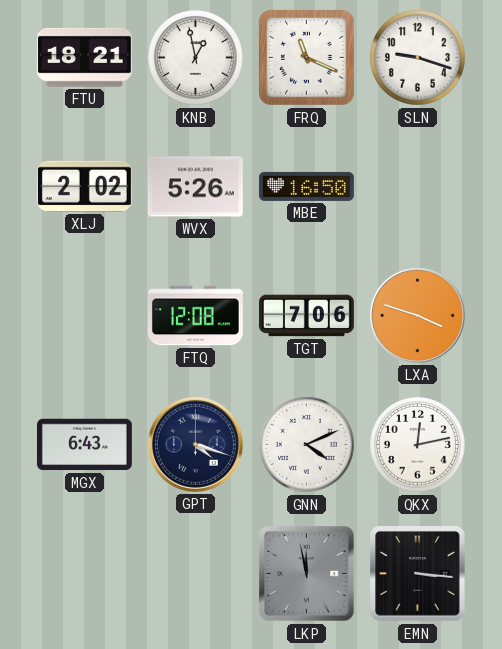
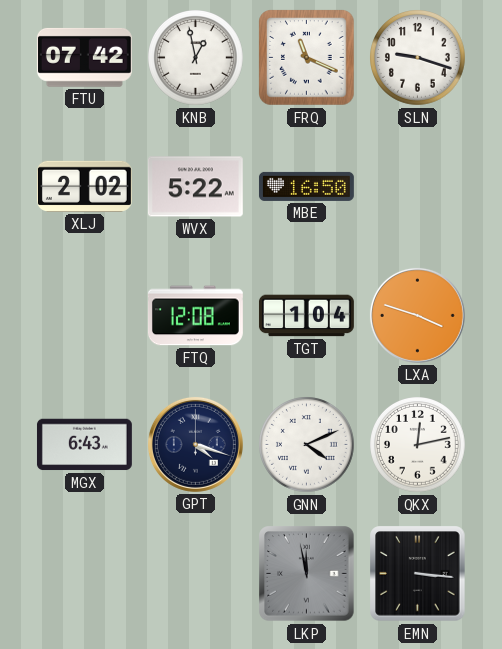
FTU: 18:21 -> 07:42
WVX: 5:26 -> 5:22
TGT: 7:06 -> 1:04
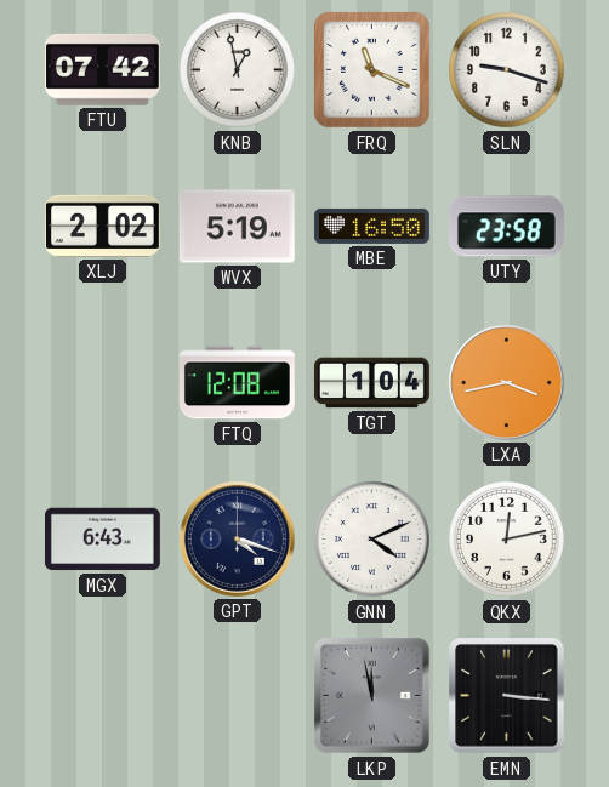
WVX: 5:22 -> 5:19
UTY: none -> 23:58
LXA: 3:48 -> 3:43
